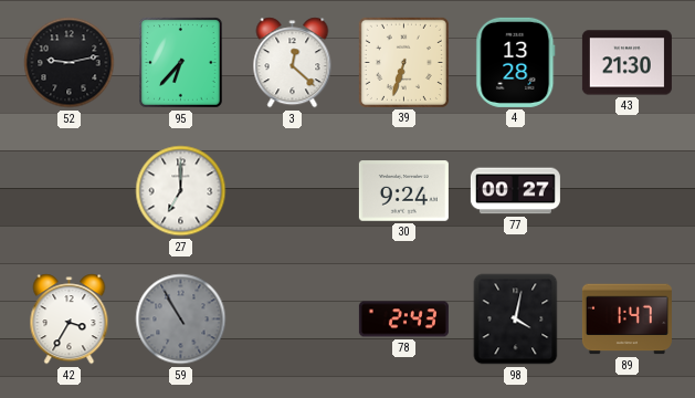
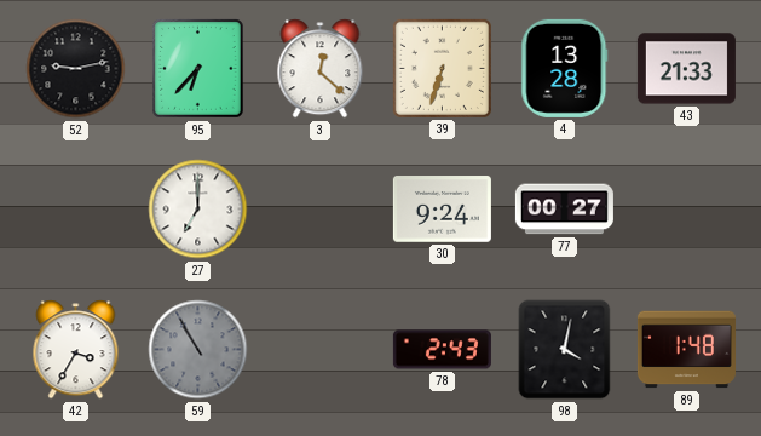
43: 21:30 -> 21:33
89: 1:47 -> 1:48
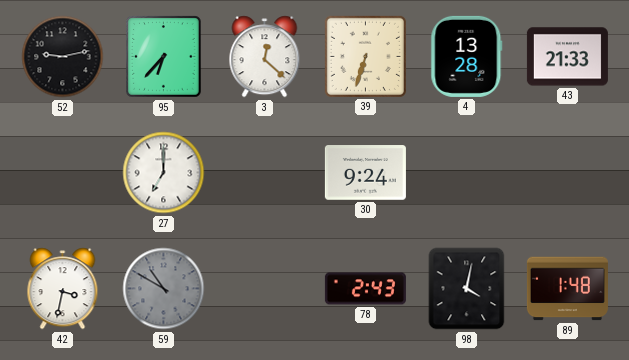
77: 00:27 -> none
42: 3:35 -> 3:32
59: 10:55 -> 10:50
